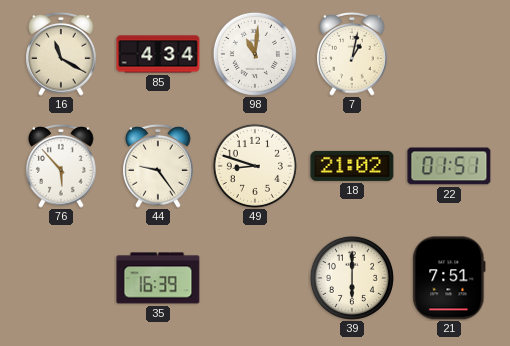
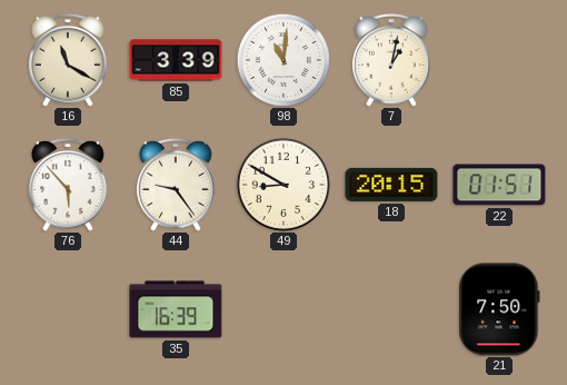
85: 4:34 -> 3:39
49: 8:48 -> 8:50
18: 21:02 -> 20:15
39: 6:00 -> none
21: 7:51 -> 7:50
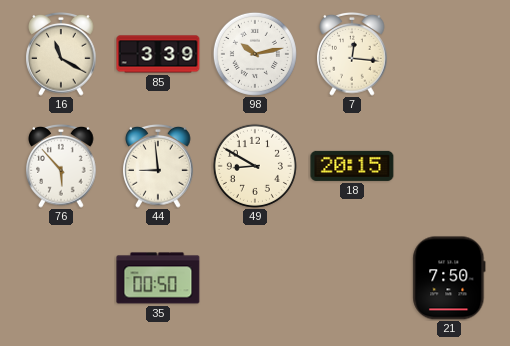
98: 11:01 -> 10:13
7: 1:02 -> 12:16
44: 9:24 -> 8:59
22: 01:51 -> none
35: 16:39 -> 00:50
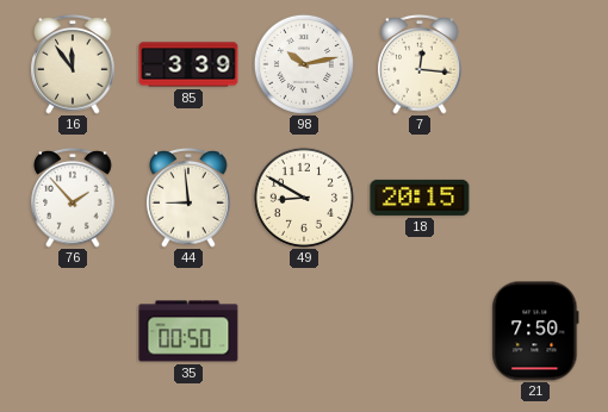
16: 11:20 -> 11:54
76: 5:53 -> 1:53
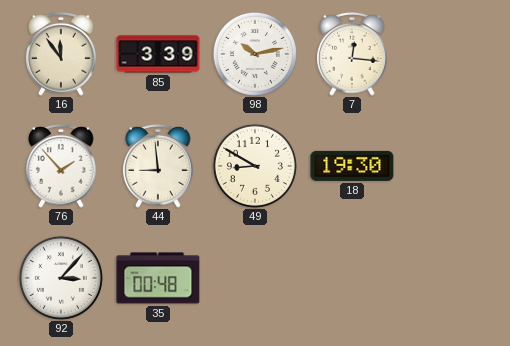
18: 20:15 -> 19:30
92: none -> 3:07
35: 00:50 -> 00:48
21: 7:50 -> none
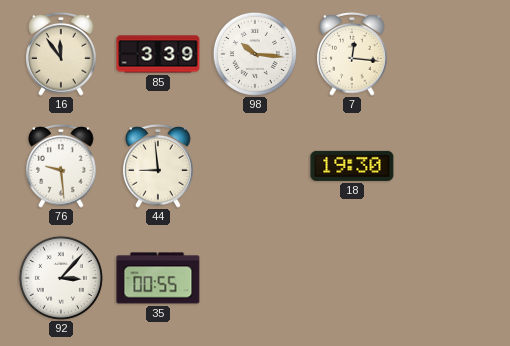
98: 10:13 -> 10:16
76: 1:53 -> 9:29
49: 8:50 -> none
35: 00:48 -> 00:55
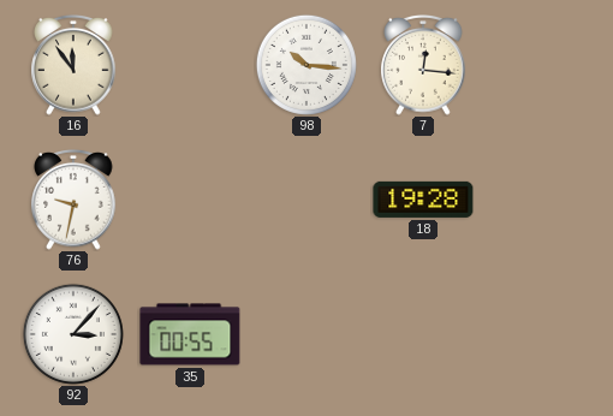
85: 3:39 -> none
76: 9:29 -> 9:32
44: 8:59 -> none
18: 19:30 -> 19:28
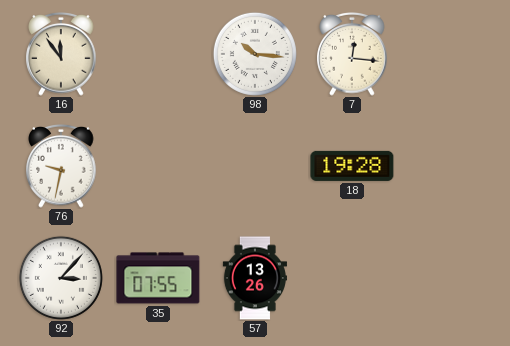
35: 00:55 -> 07:55
57: none -> 13:26
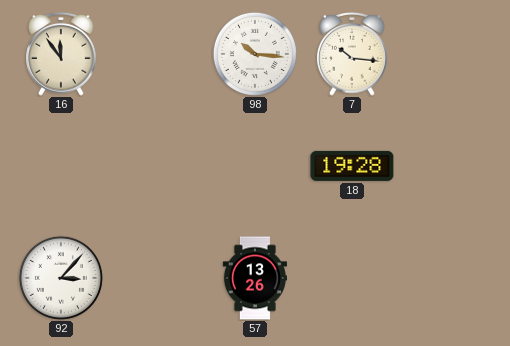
7: 12:16 -> 10:16
76: 9:32 -> none
35: 07:55 -> none
